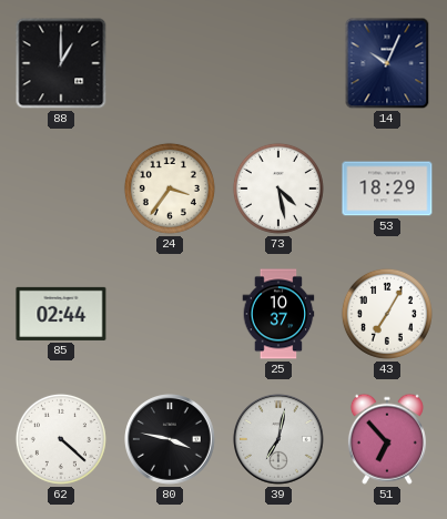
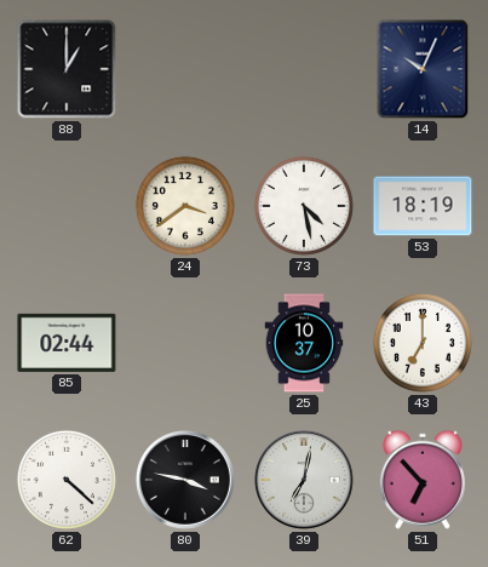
24: 3:36 -> 3:39
53: 18:29 -> 18:19
43: 7:05 -> 7:00
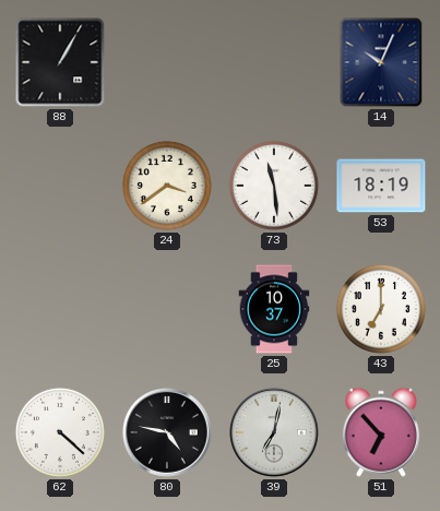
88: 1:00 -> 1:05
73: 4:28 -> 11:29
85: 02:44 -> none
80: 3:47 -> 4:47
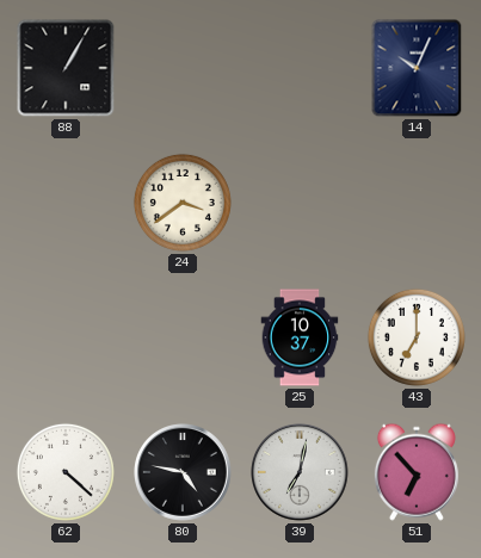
73: 11:29 -> none
53: 18:19 -> none
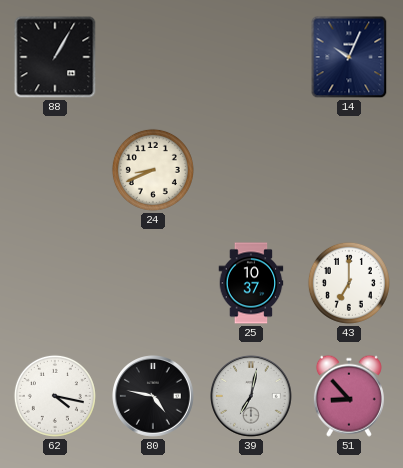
24: 3:39 -> 8:41
62: 4:22 -> 4:17
51: 6:53 -> 8:53
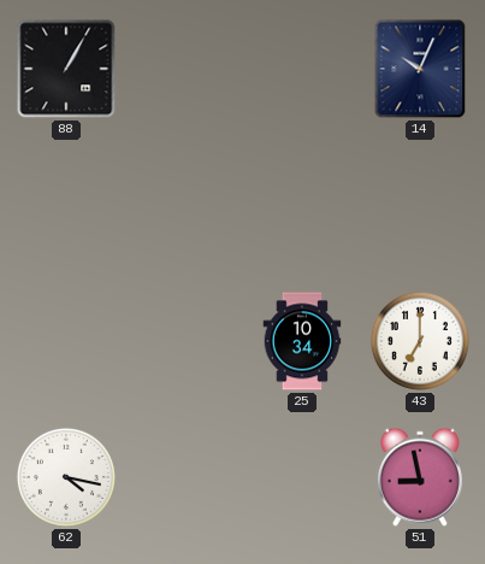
24: 8:41 -> none
25: 10:37 -> 10:34
80: 4:47 -> none
39: 7:02 -> none
51: 8:53 -> 8:58
